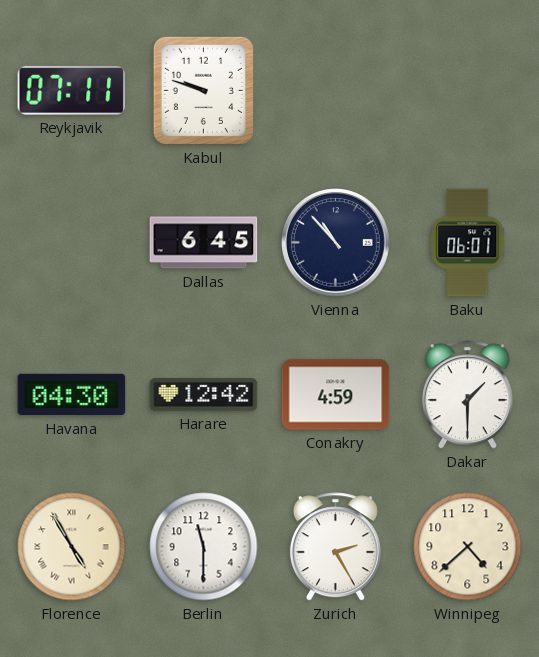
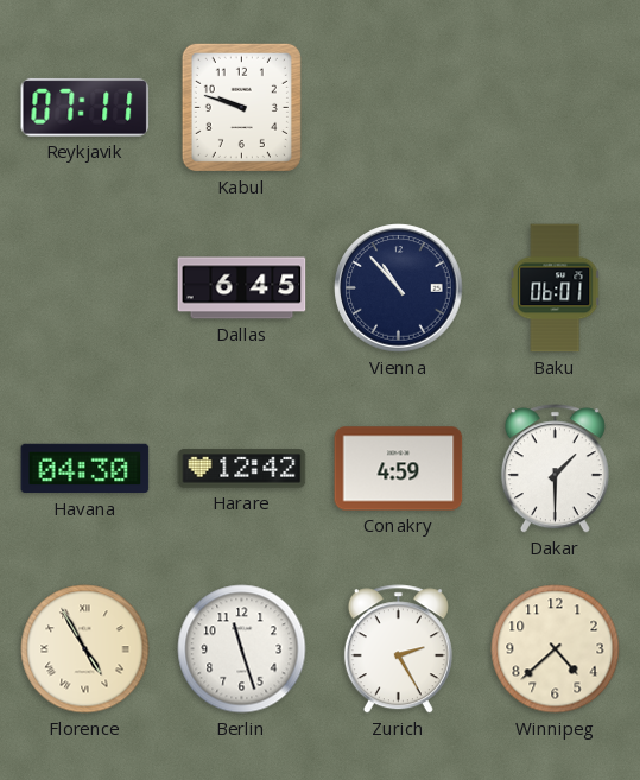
Berlin: 11:30 -> 11:27
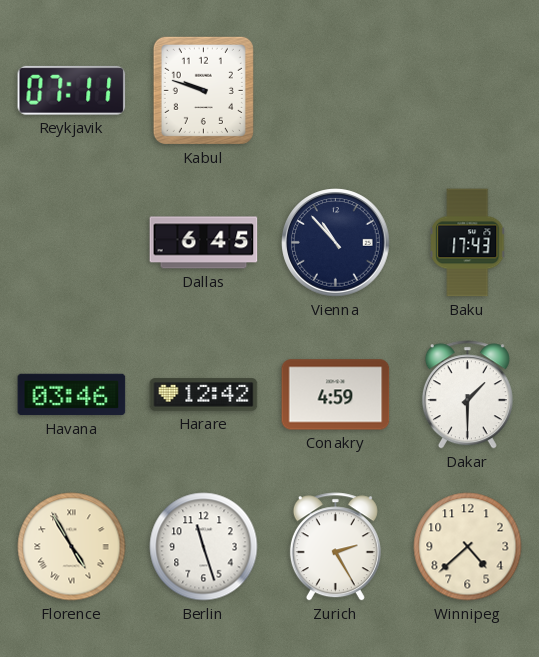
Baku: 06:01 -> 17:43
Havana: 04:30 -> 03:46
